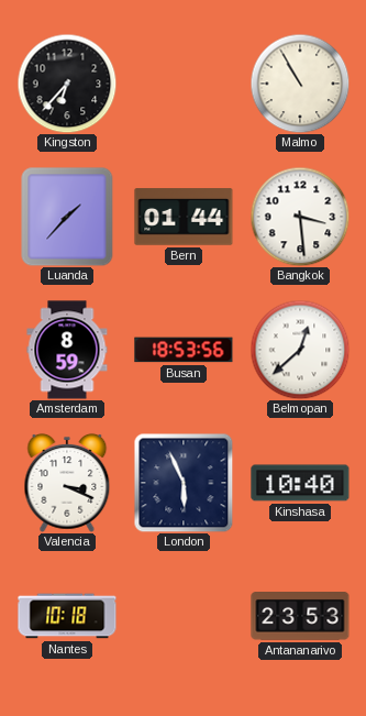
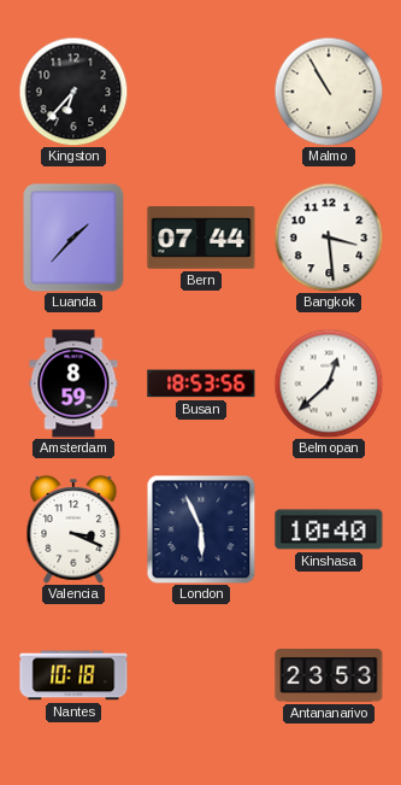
Bern: 01:44 -> 07:44
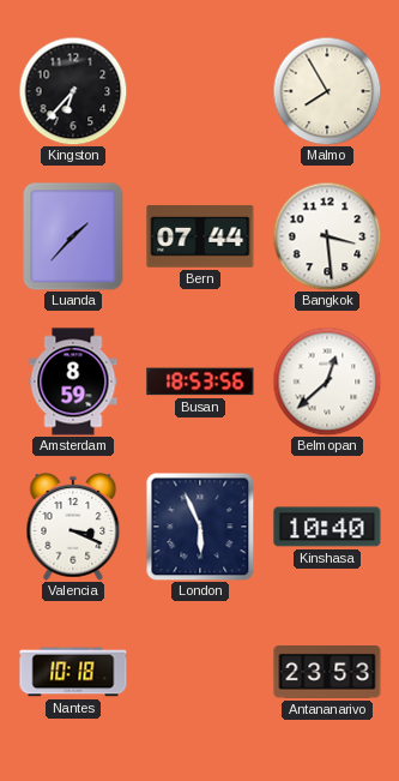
Malmo: 10:55 -> 7:55
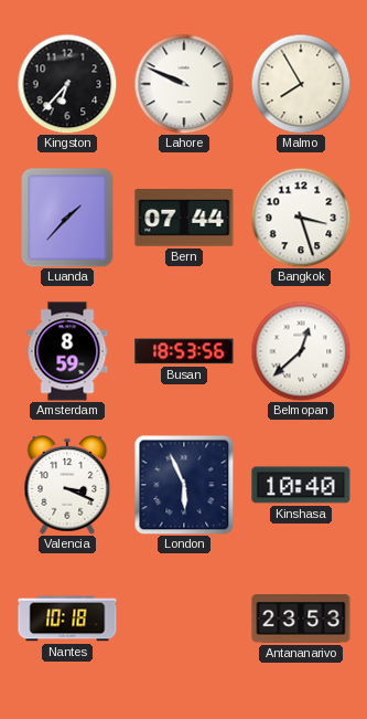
Lahore: none -> 9:49
Bangkok: 3:29 -> 3:27
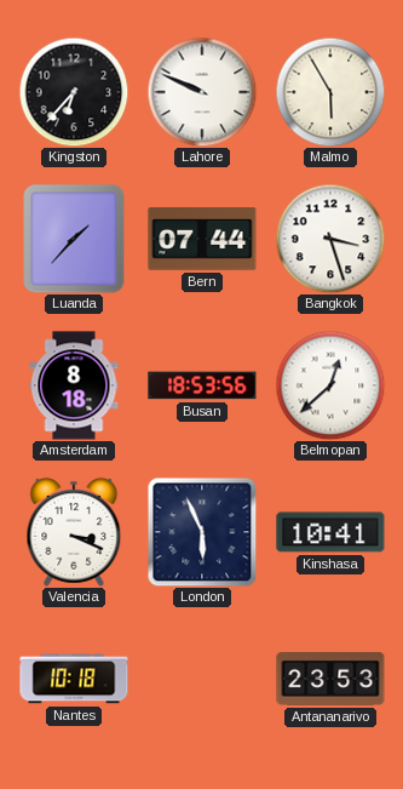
Malmo: 7:55 -> 5:55
Amsterdam: 8:59 -> 8:18
Kinshasa: 10:40 -> 10:41
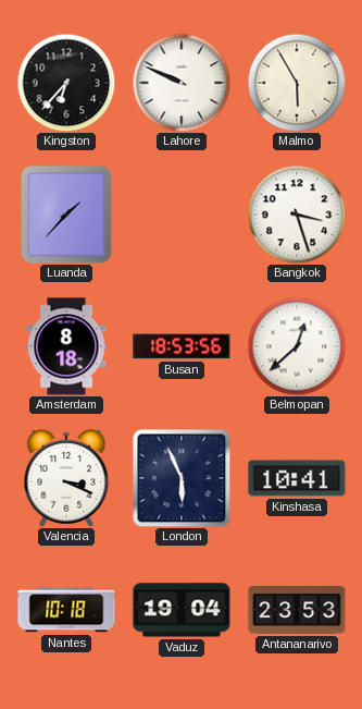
Bern: 07:44 -> none
Vaduz: none -> 19:04
